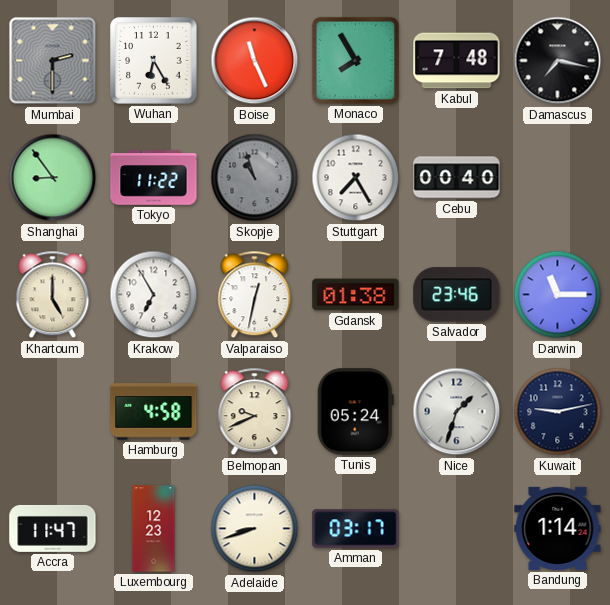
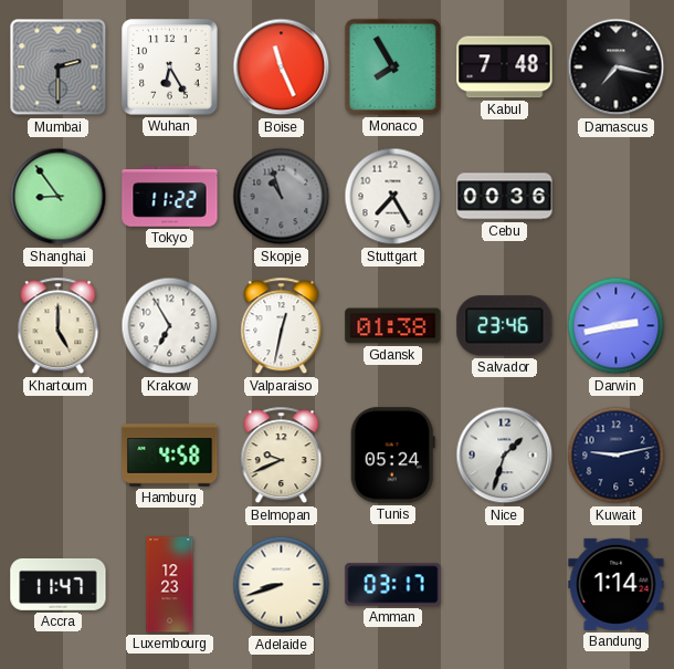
Cebu: 00:40 -> 00:36
Darwin: 11:15 -> 2:43
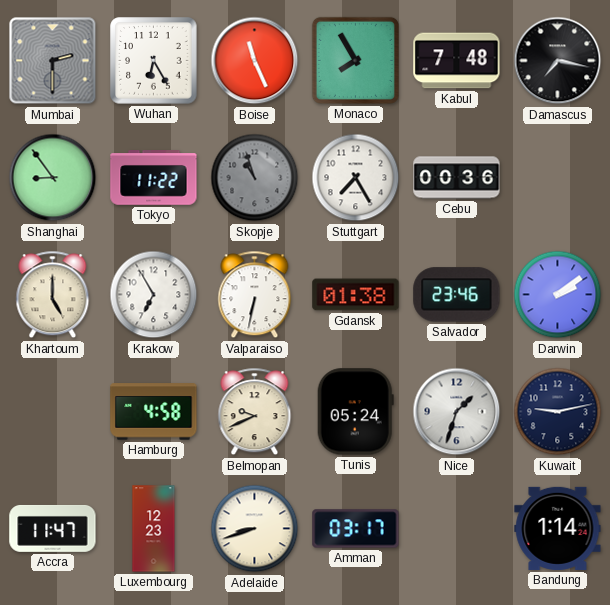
Valparaiso: 12:32 -> 6:32
Darwin: 2:43 -> 2:09
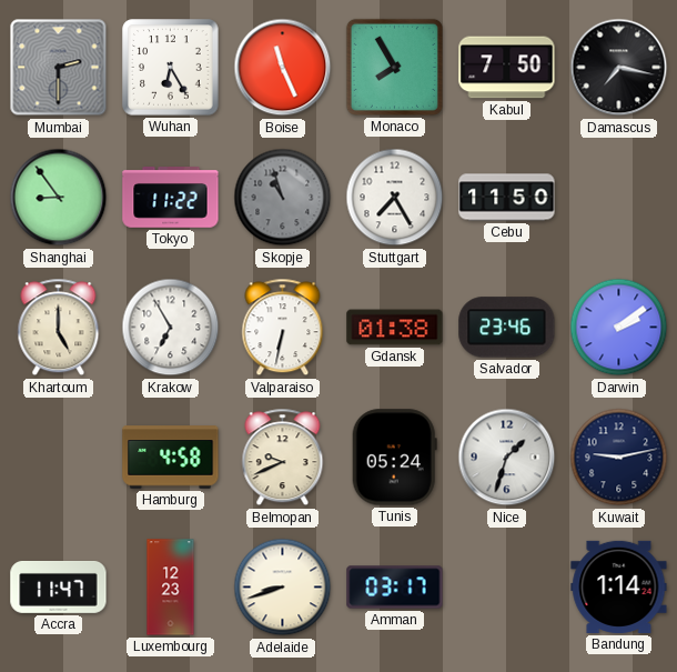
Kabul: 7:48 -> 7:50
Cebu: 00:36 -> 11:50
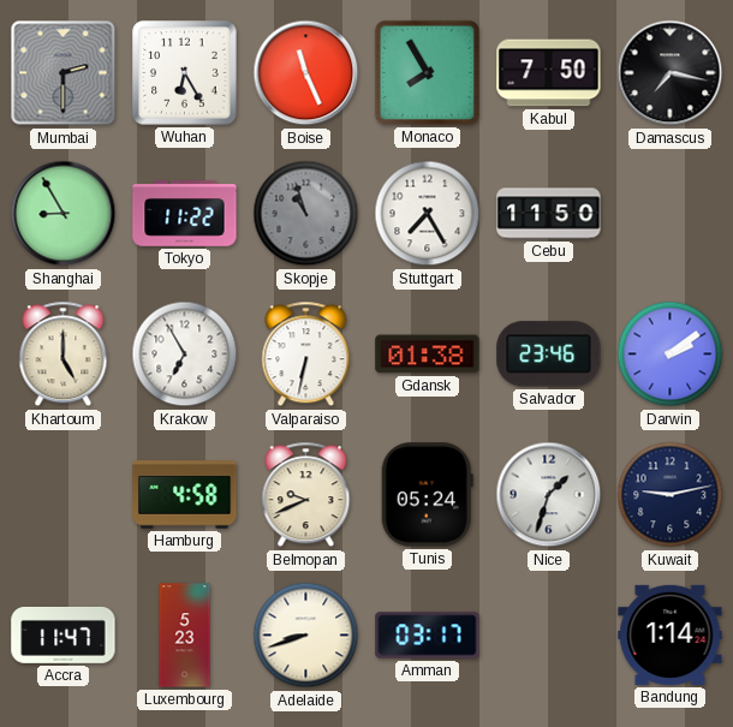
Shanghai: 8:54 -> 8:55
Luxembourg: 12:23 -> 5:23
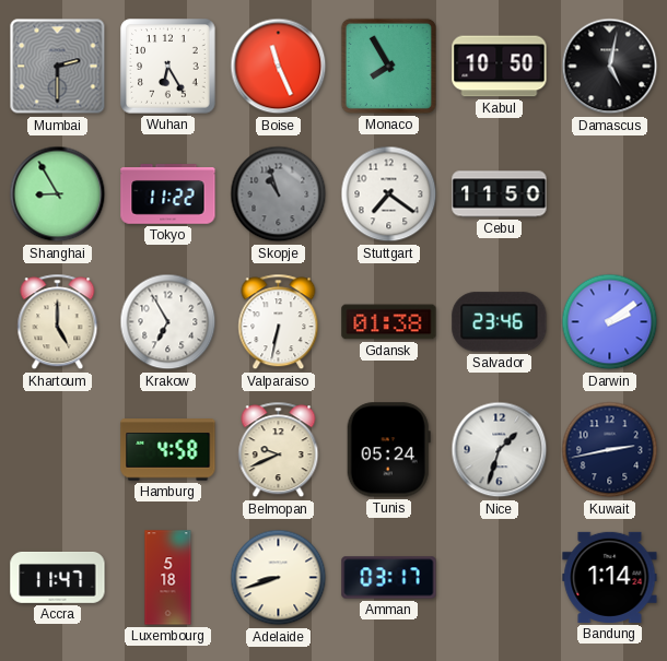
Kabul: 7:50 -> 10:50
Damascus: 7:17 -> 5:02
Stuttgart: 7:25 -> 7:21
Kuwait: 9:13 -> 2:43
Luxembourg: 5:23 -> 5:18
